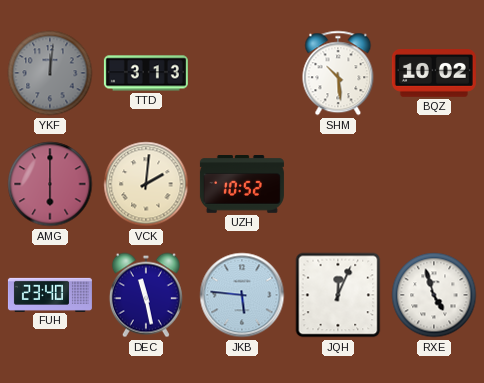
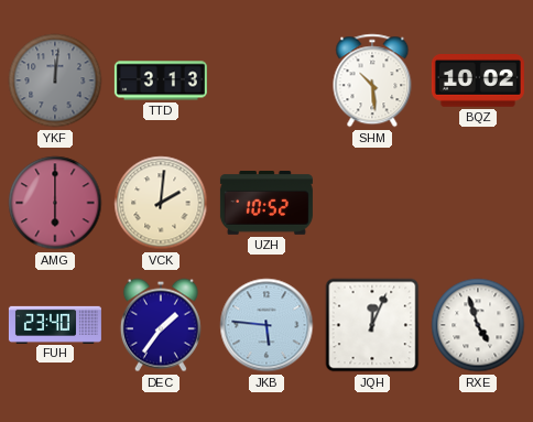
DEC: 11:28 -> 1:36
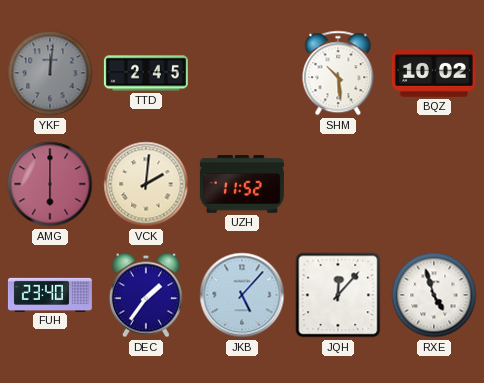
TTD: 3:13 -> 2:45
UZH: 10:52 -> 11:52
JKB: 5:46 -> 5:07
JQH: 12:04 -> 12:07
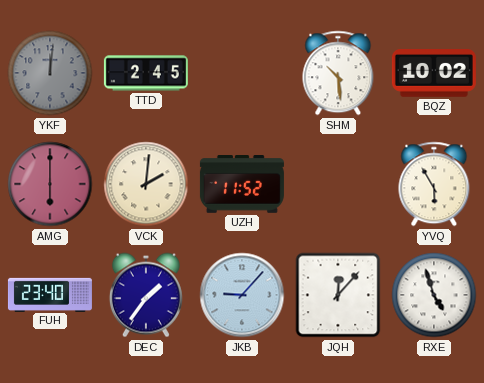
YVQ: none -> 5:55
JKB: 5:07 -> 9:07
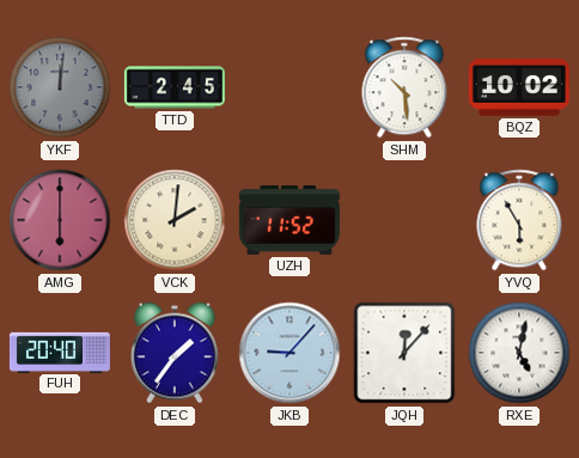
FUH: 23:40 -> 20:40
RXE: 4:57 -> 5:02
